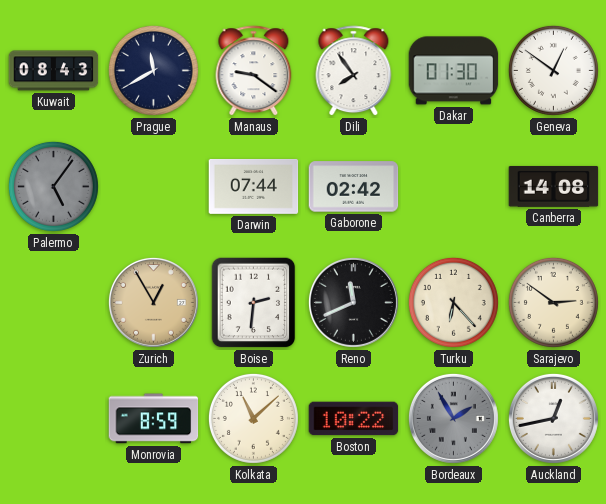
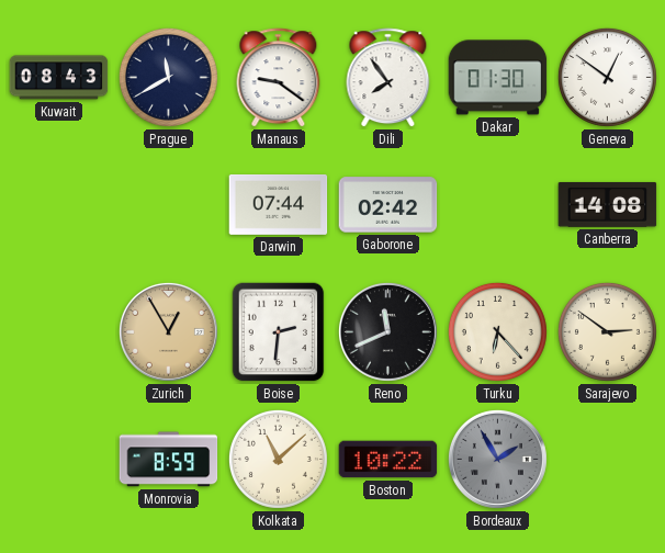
Palermo: 5:06 -> none
Auckland: 12:43 -> none
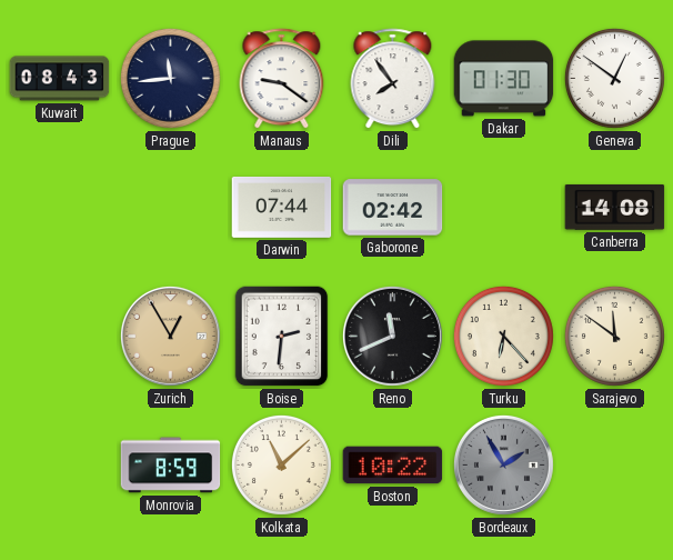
Prague: 11:40 -> 11:44
Sarajevo: 2:51 -> 11:51
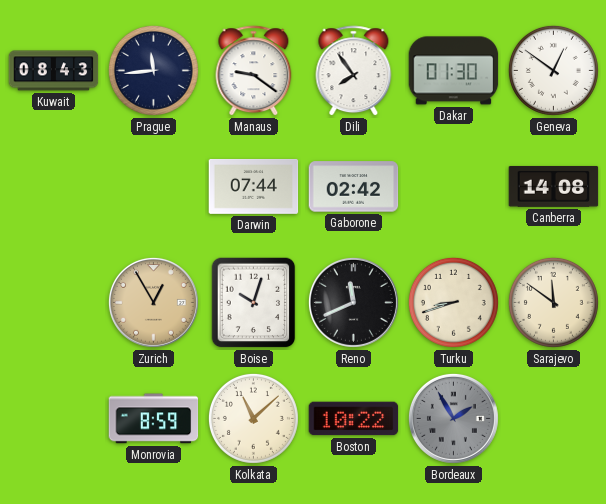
Boise: 2:31 -> 10:03
Turku: 6:23 -> 8:42
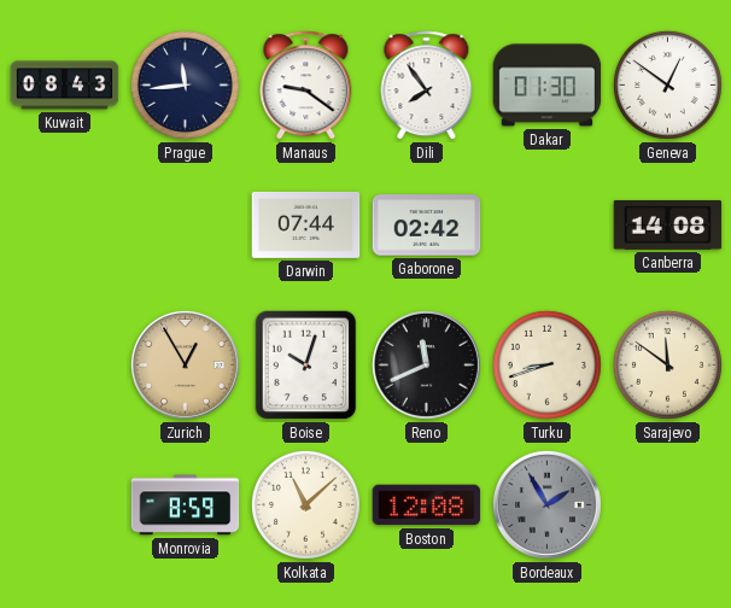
Boston: 10:22 -> 12:08
